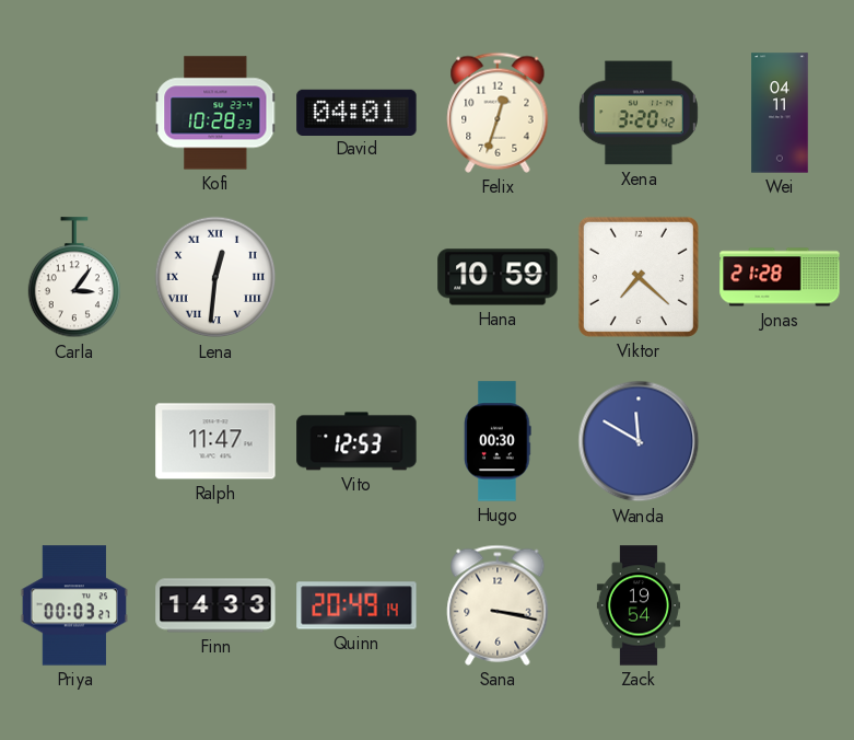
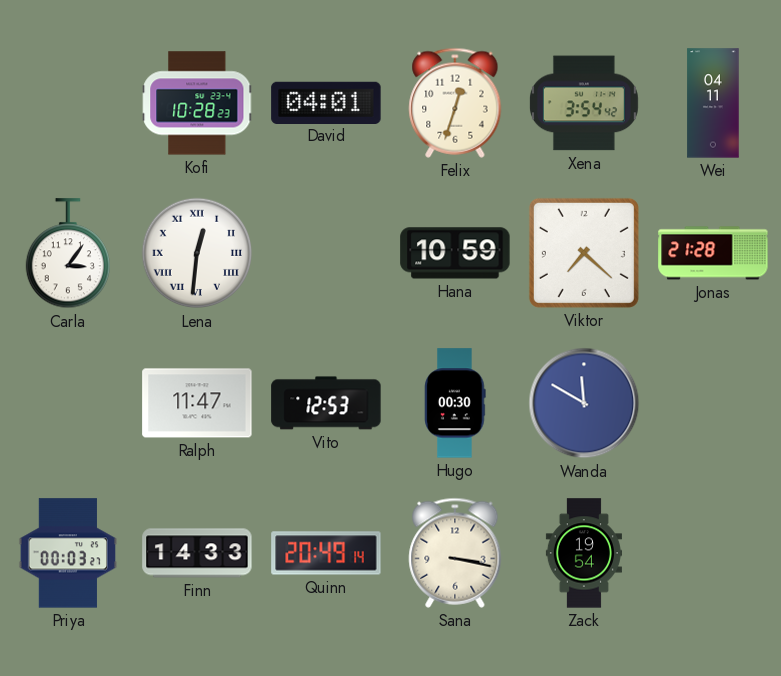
Xena: 3:20 -> 3:54
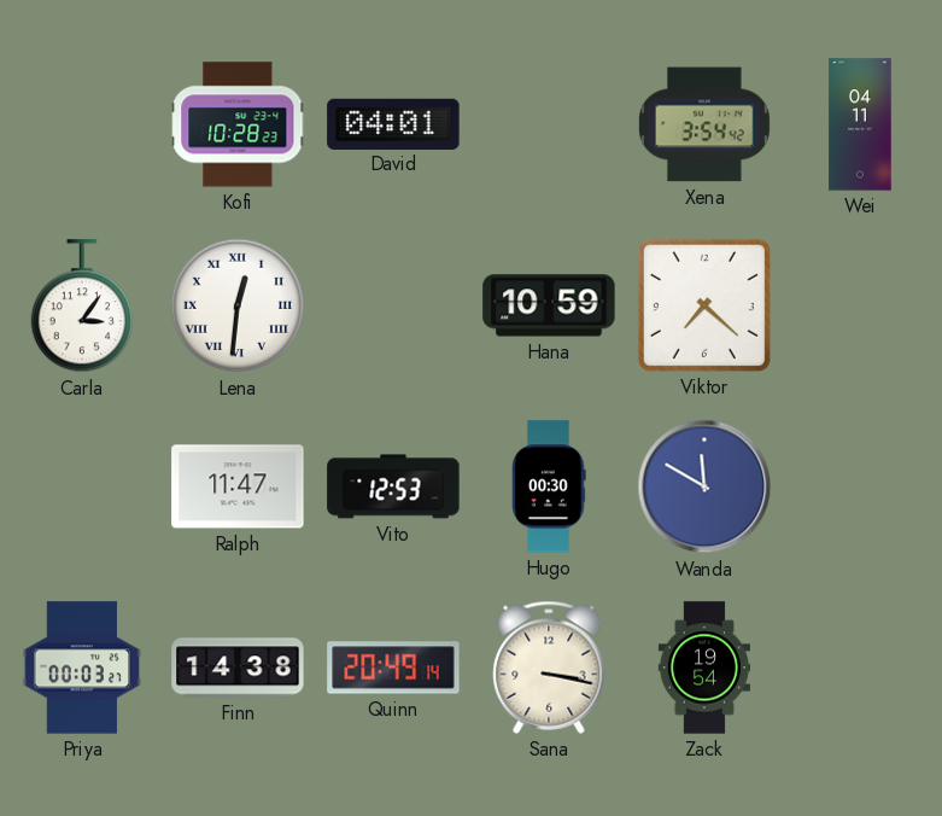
Felix: 12:33 -> none
Jonas: 21:28 -> none
Finn: 14:33 -> 14:38
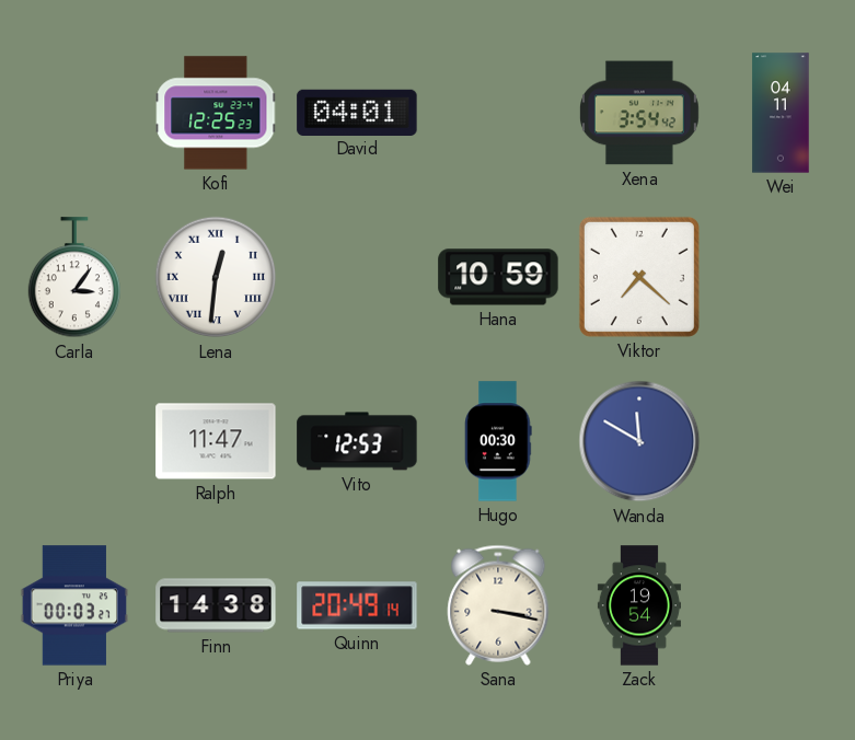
Kofi: 10:28 -> 12:25
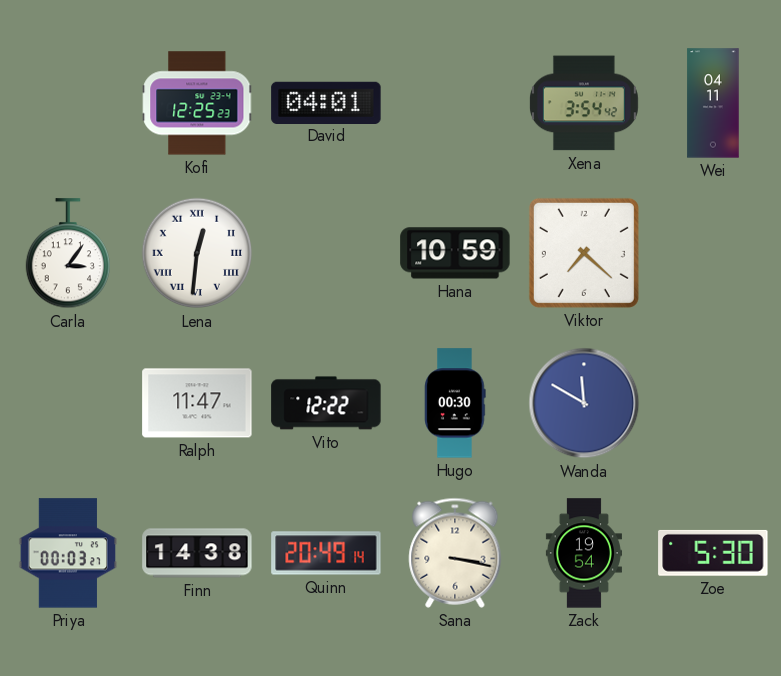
Vito: 12:53 -> 12:22
Zoe: none -> 5:30
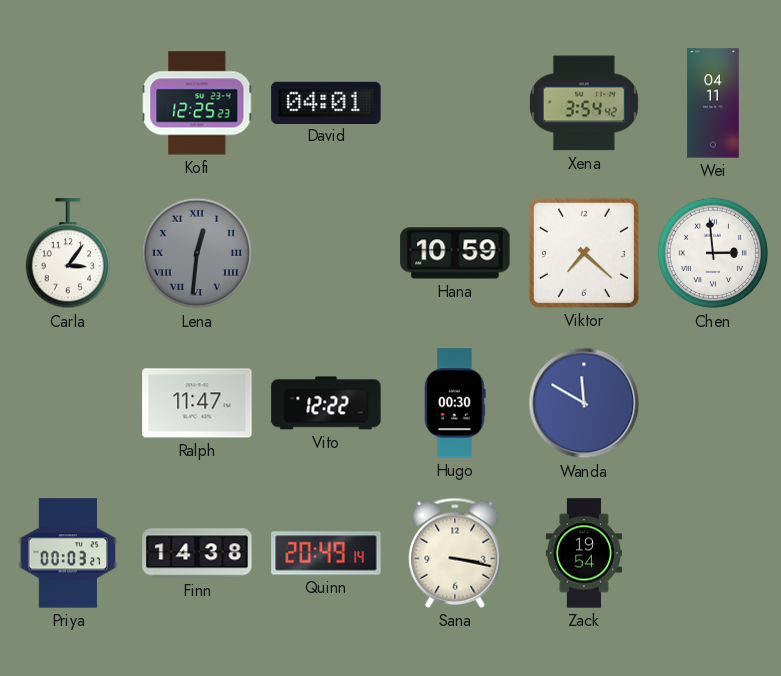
Lena dial: white -> grey
Chen: none -> 2:59
Zoe: 5:30 -> none
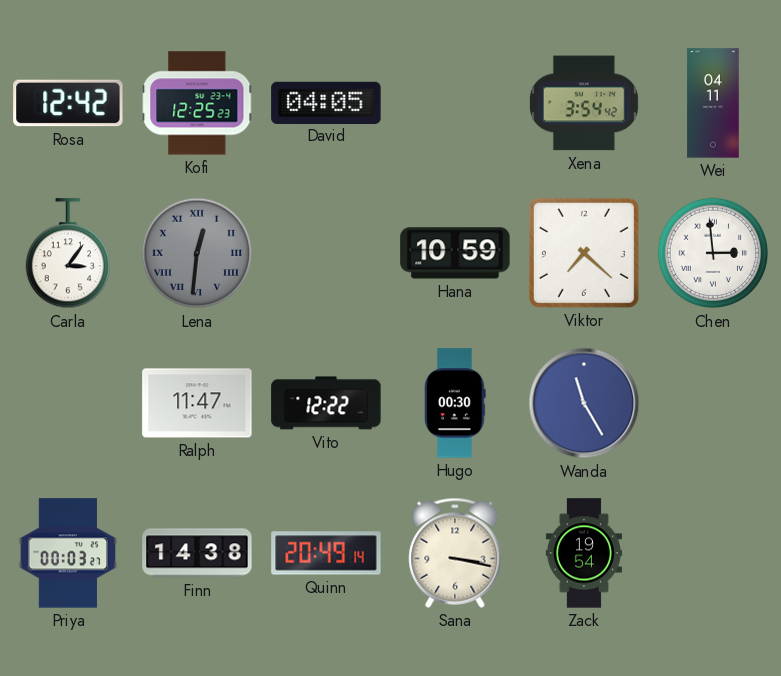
Rosa: none -> 12:42
David: 04:01 -> 04:05
Wanda: 11:50 -> 11:25
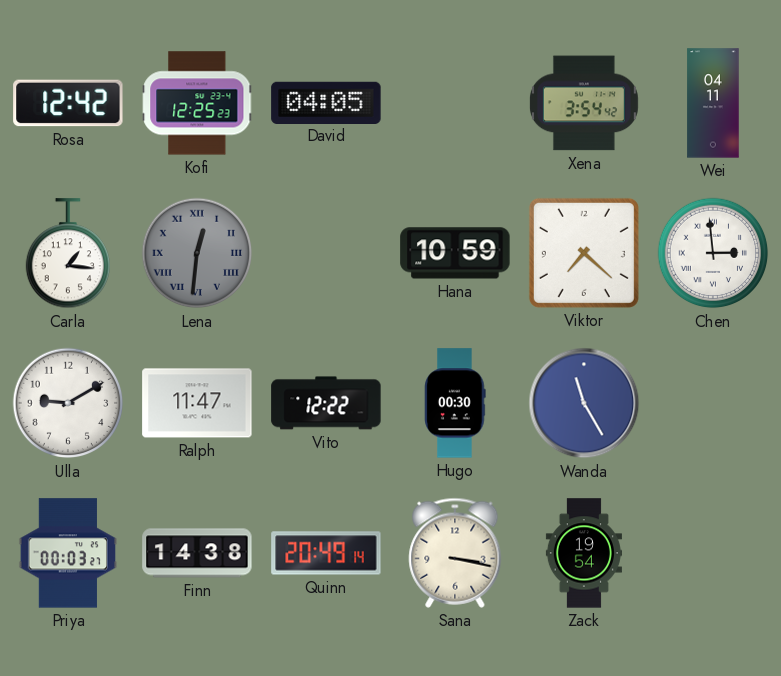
Carla: 3:06 -> 1:16
Ulla: none -> 9:10
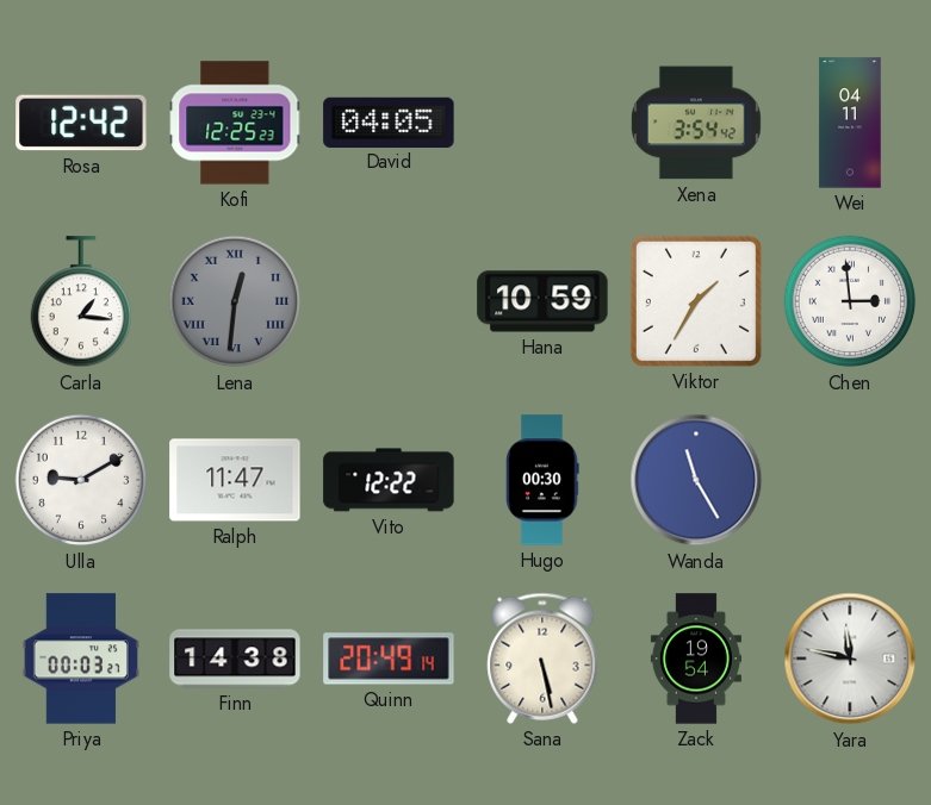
Viktor: 7:22 -> 1:35
Sana: 3:17 -> 5:28
Yara: none -> 11:47
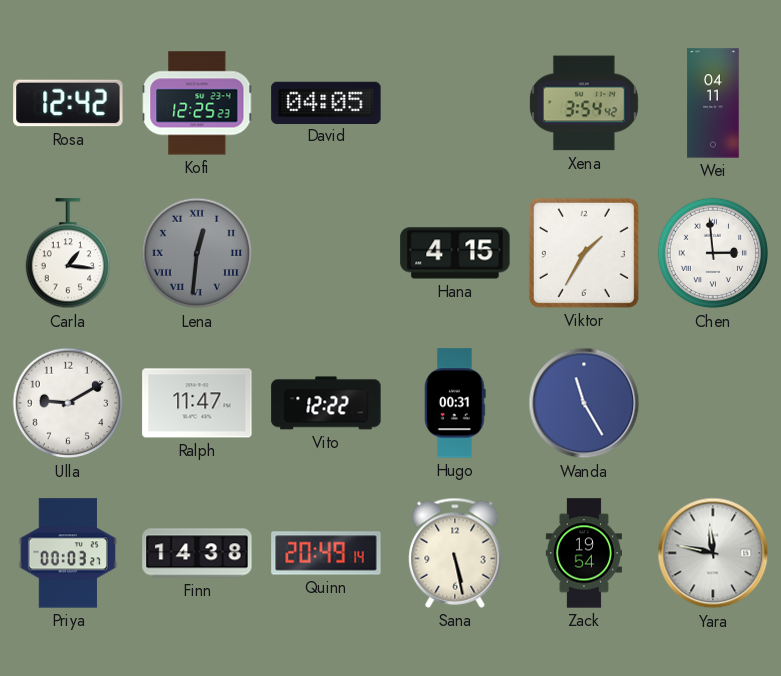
Hana: 10:59 -> 4:15
Hugo: 00:30 -> 00:31
